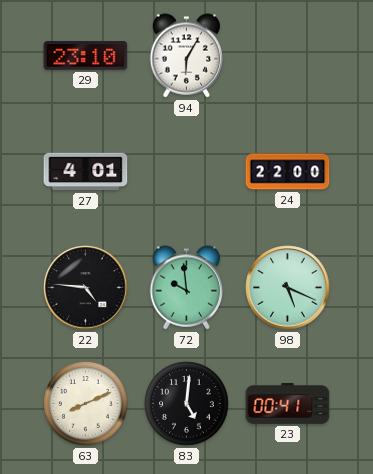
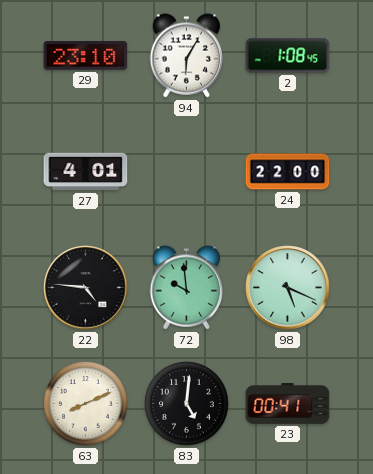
2: none -> 1:08
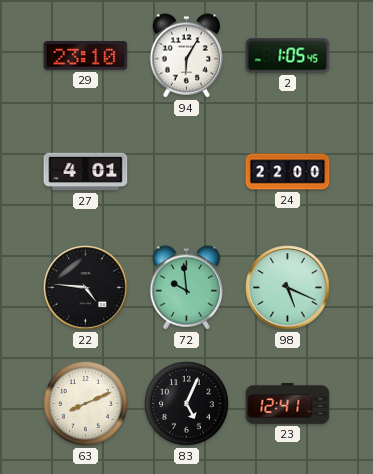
2: 1:08 -> 1:05
83: 5:01 -> 5:04
23: 00:41 -> 12:41
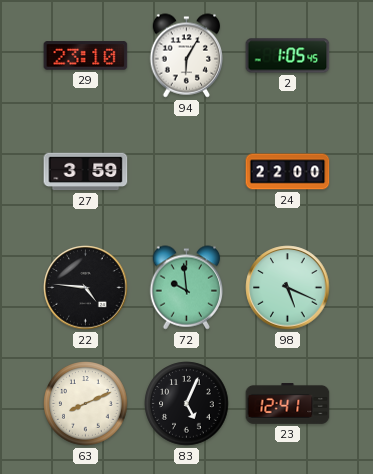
27: 4:01 -> 3:59
